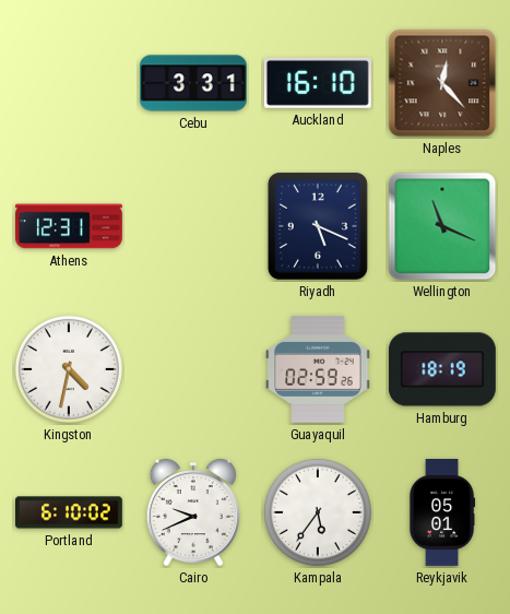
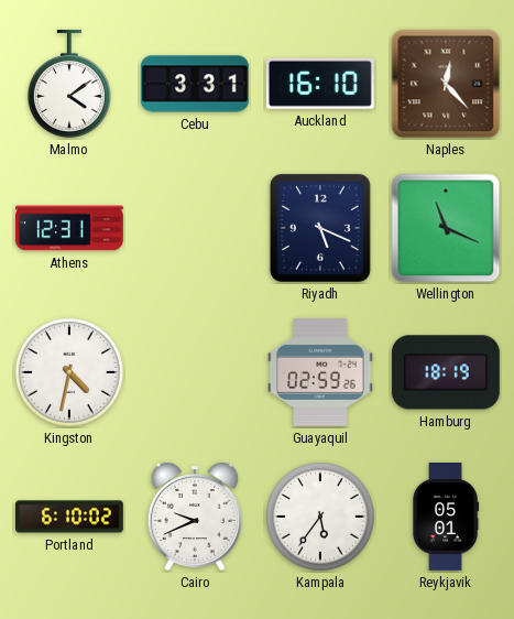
Malmo: none -> 4:09
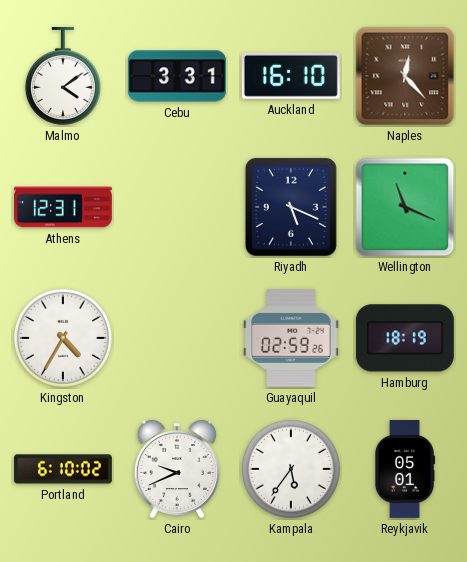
Kingston: 4:32 -> 4:35
